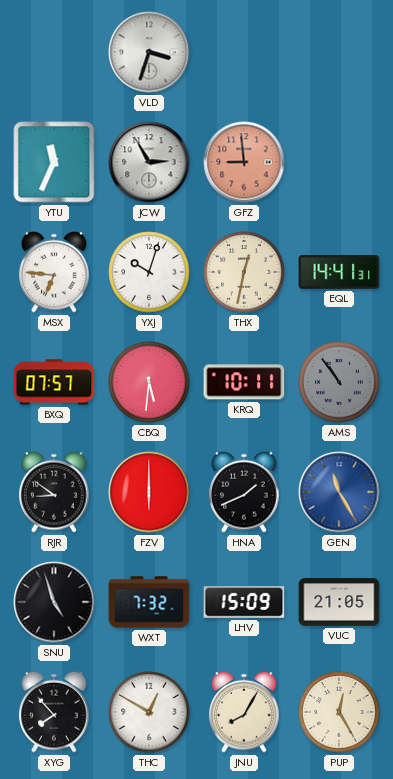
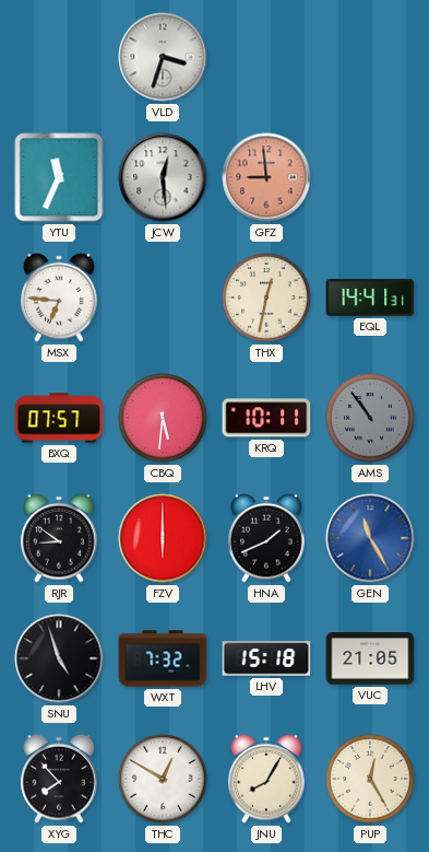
JCW: 2:55 -> 12:29
YXJ: 10:03 -> none
LHV: 15:09 -> 15:18
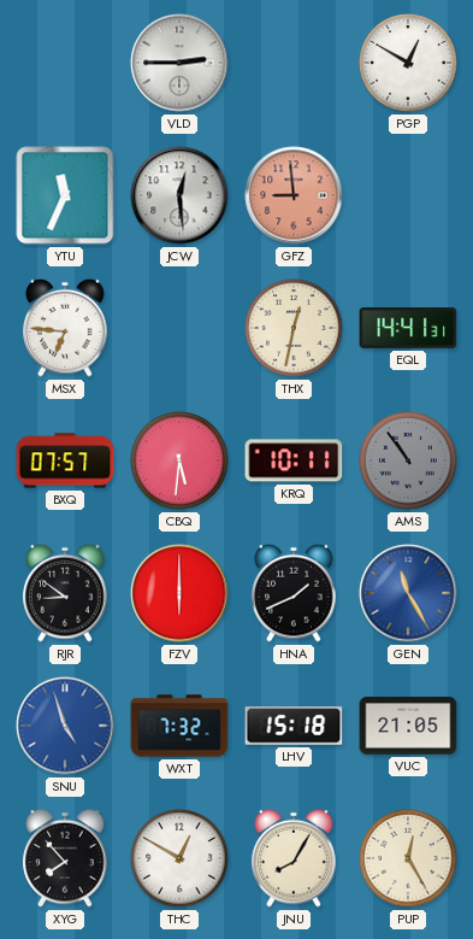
VLD: 3:33 -> 2:45
PGP: none -> 12:50
SNU dial: black -> blue
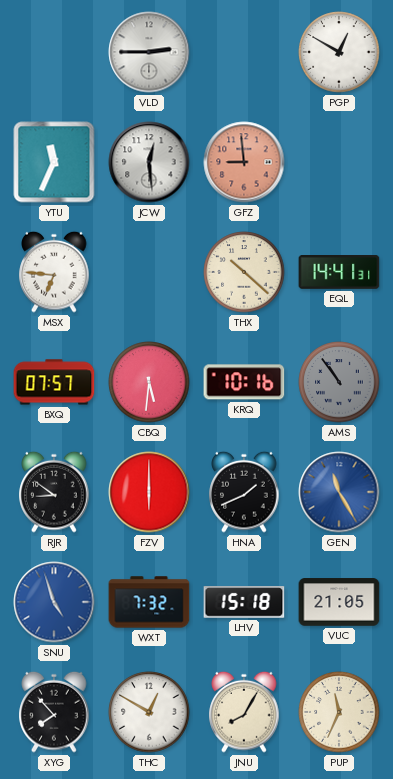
THX: 12:32 -> 10:22
KRQ: 10:11 -> 10:16
PUP: 12:25 -> 11:34
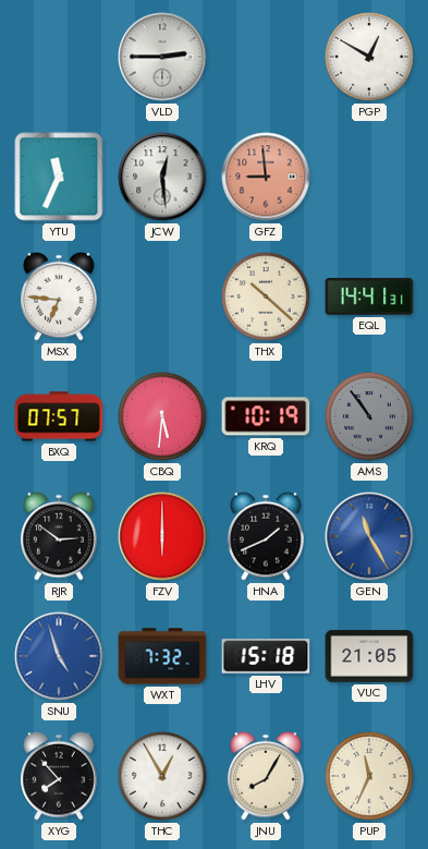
KRQ: 10:16 -> 10:19
RJR: 8:51 -> 2:51
THC: 12:50 -> 12:55
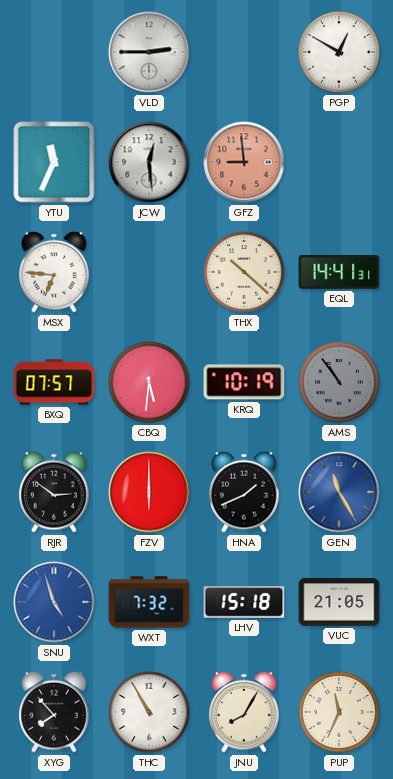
THC: 12:55 -> 10:55
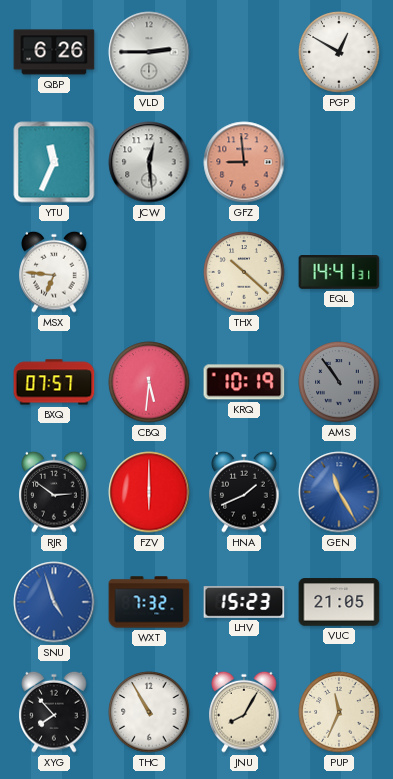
QBP: none -> 6:26
LHV: 15:18 -> 15:23
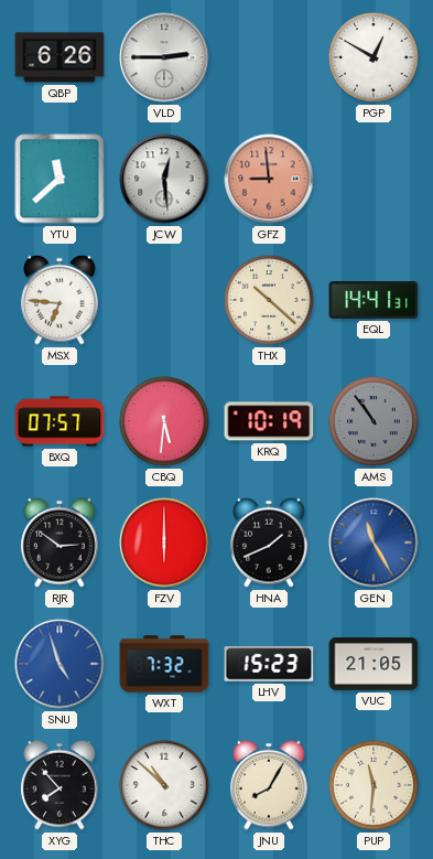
YTU: 11:34 -> 11:38
THC: 10:55 -> 10:52
PUP: 11:34 -> 11:31
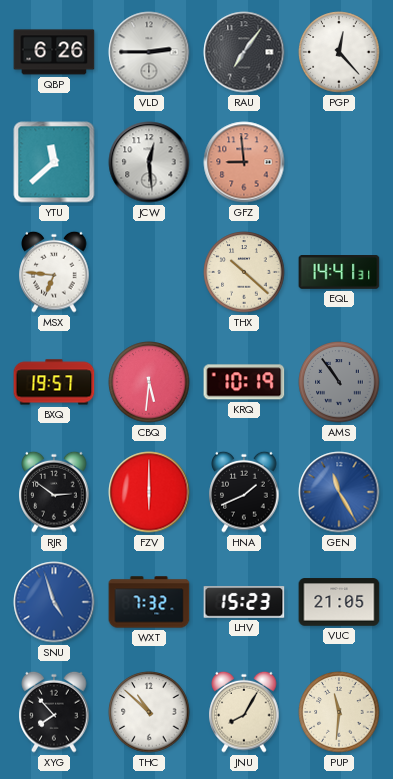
RAU: none -> 7:06
PGP: 12:50 -> 12:23
BXQ: 07:57 -> 19:57
